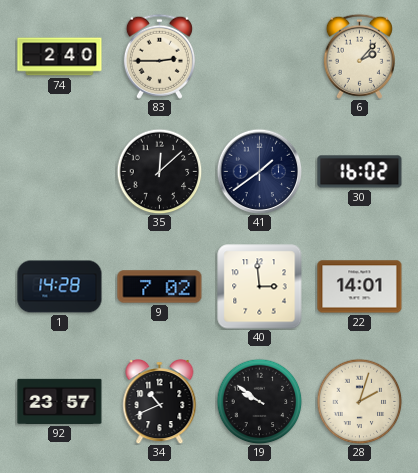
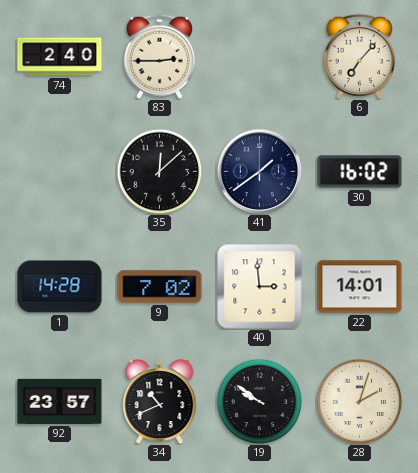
6: 2:07 -> 7:07
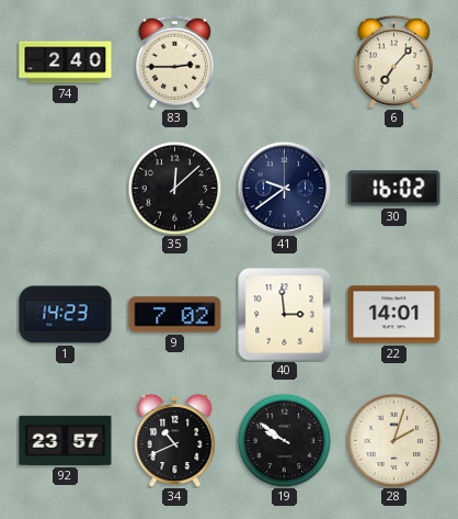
41: 1:39 -> 9:39
1: 14:28 -> 14:23
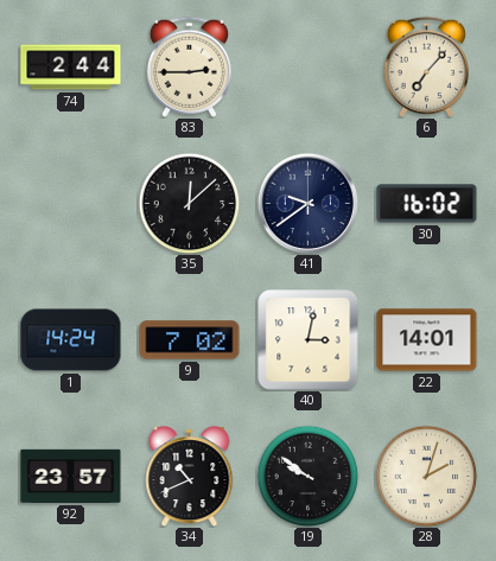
74: 2:40 -> 2:44
1: 14:23 -> 14:24
40: 2:59 -> 3:02
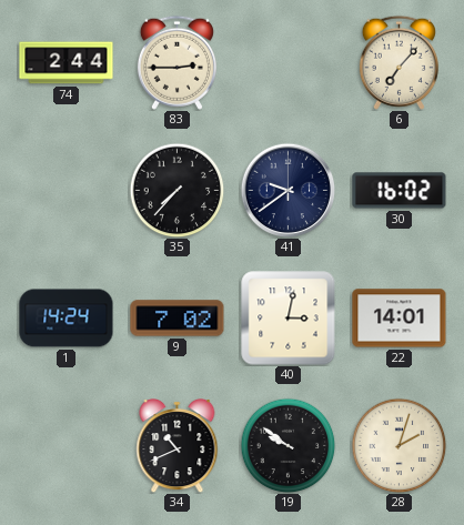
35: 12:08 -> 7:37
92: 23:57 -> none
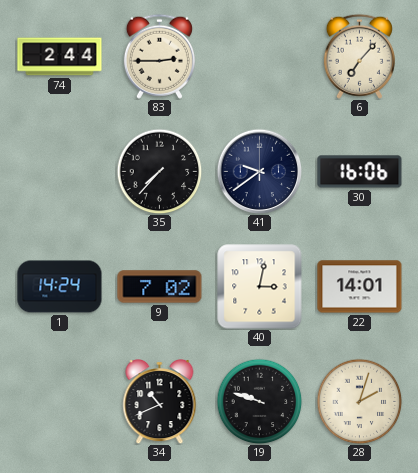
30: 16:02 -> 16:06
19: 9:51 -> 9:48
